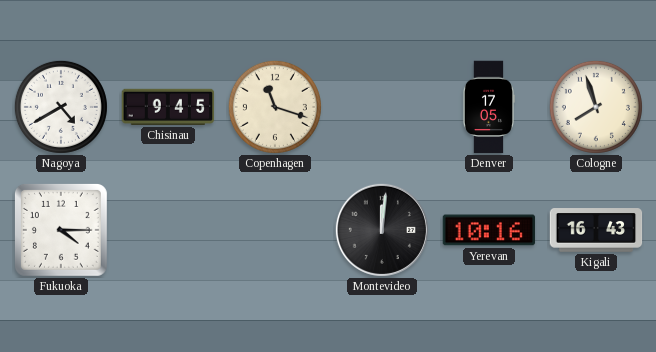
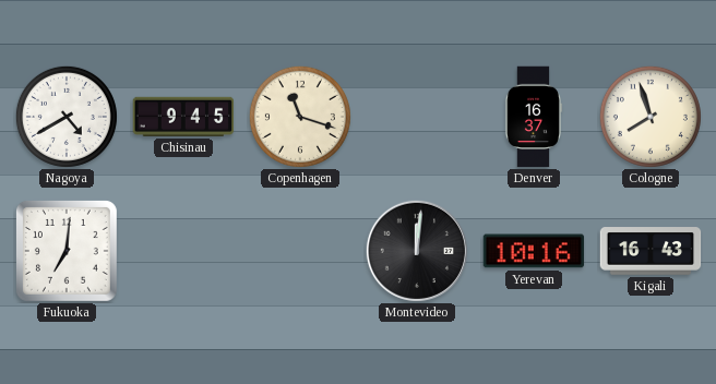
Denver: 17:05 -> 16:37
Fukuoka: 4:15 -> 7:01
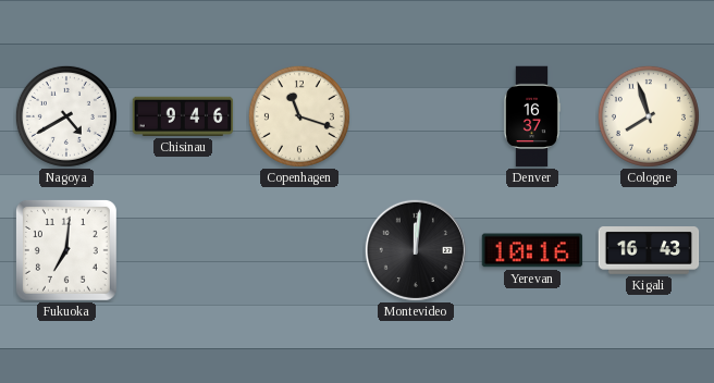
Chisinau: 9:45 -> 9:46
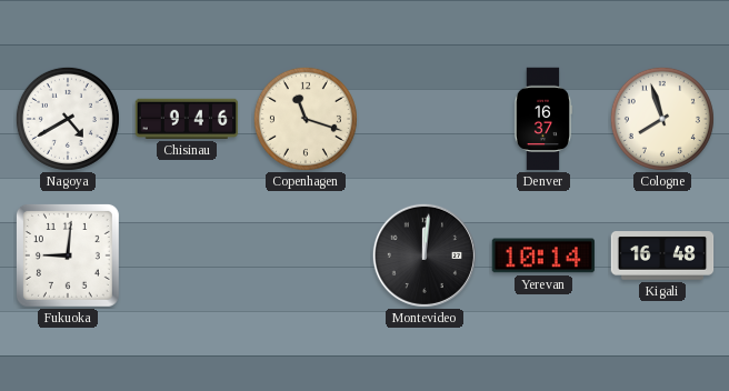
Fukuoka: 7:01 -> 9:01
Yerevan: 10:16 -> 10:14
Kigali: 16:43 -> 16:48
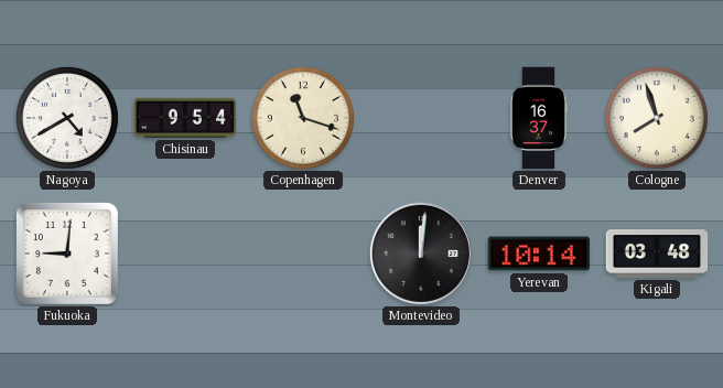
Chisinau: 9:46 -> 9:54
Kigali: 16:48 -> 03:48
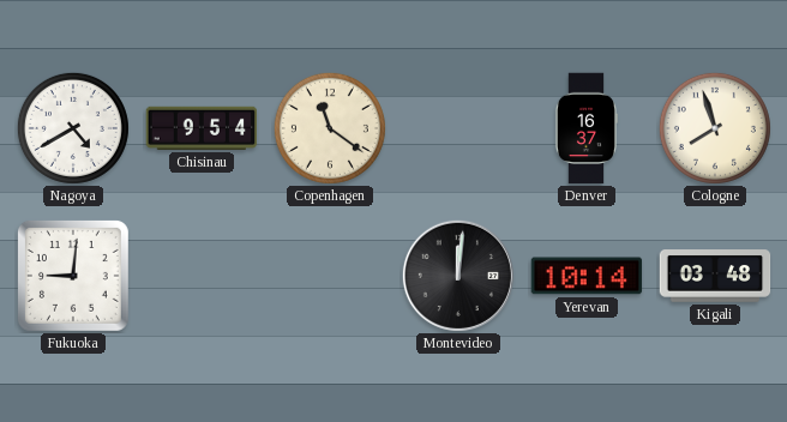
Copenhagen: 11:18 -> 11:21
